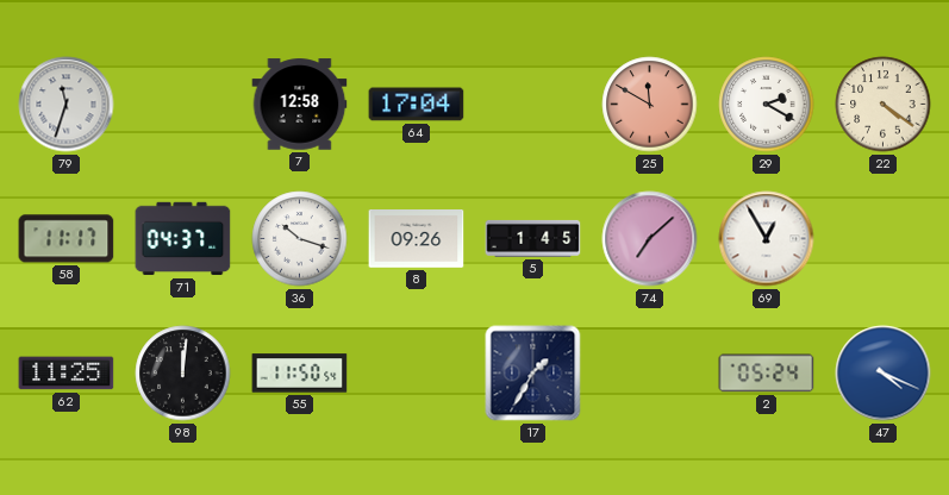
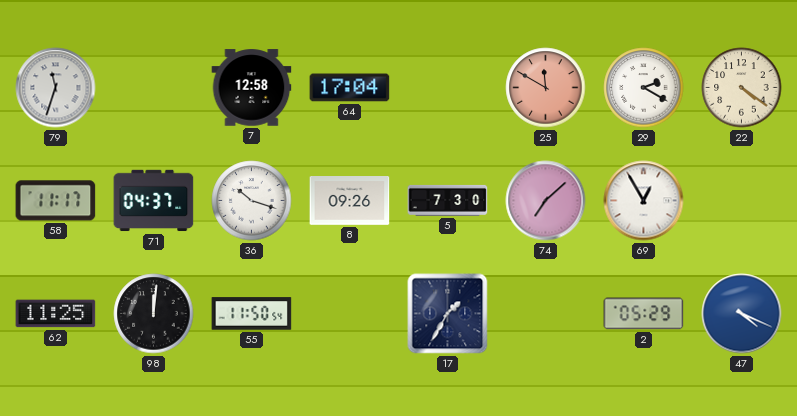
5: 1:45 -> 7:30
2: 05:24 -> 05:29
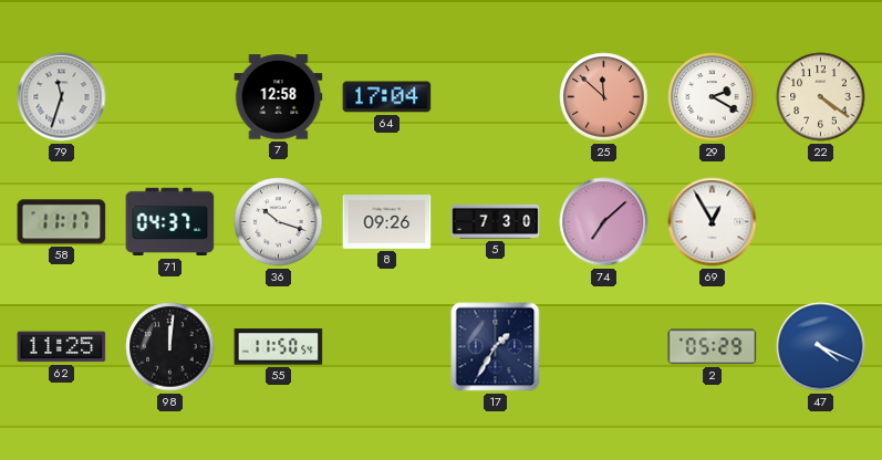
25: 11:50 -> 11:52
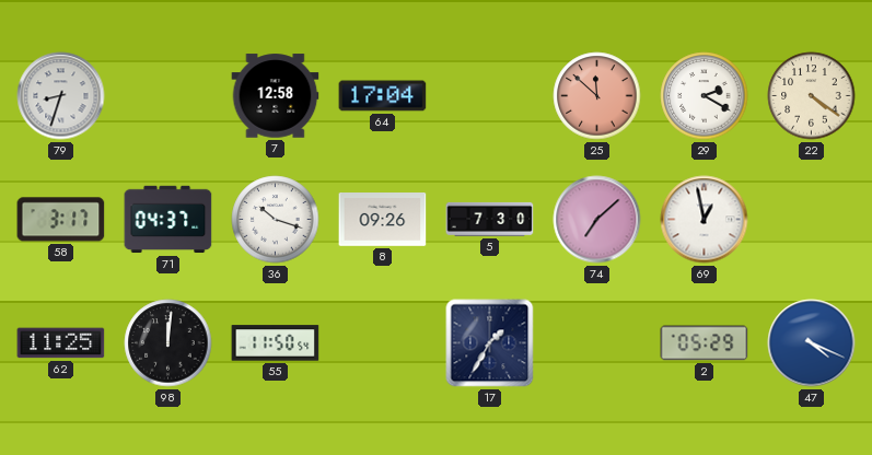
79: 11:33 -> 8:33
58: 11:17 -> 3:17
69: 12:55 -> 12:58
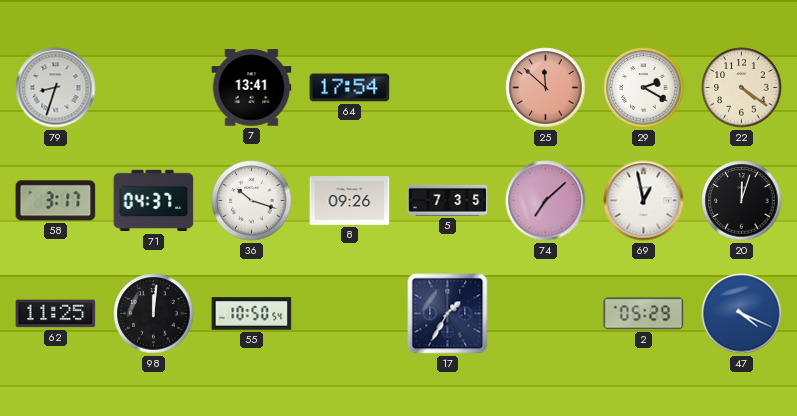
7: 12:58 -> 13:41
64: 17:04 -> 17:54
5: 7:30 -> 7:35
20: none -> 12:03
55: 11:50 -> 10:50
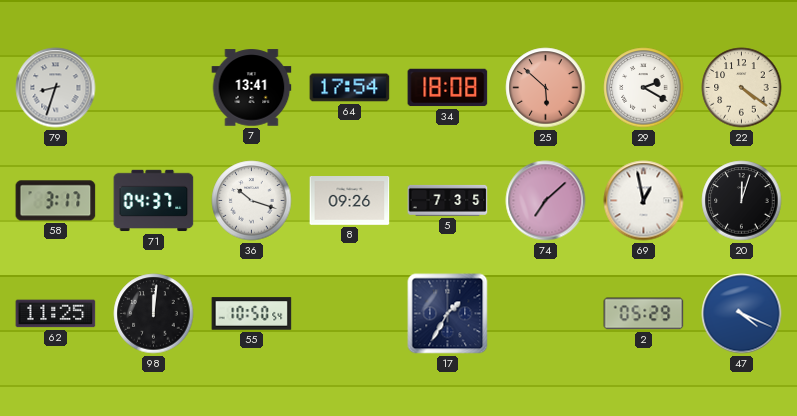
34: none -> 18:08
25: 11:52 -> 5:52
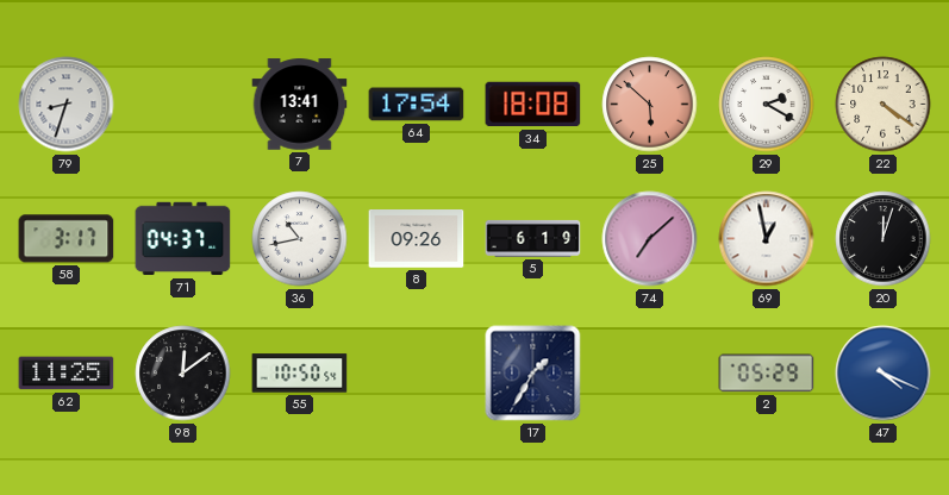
36: 10:18 -> 10:43
5: 7:35 -> 6:19
98: 12:01 -> 12:09
